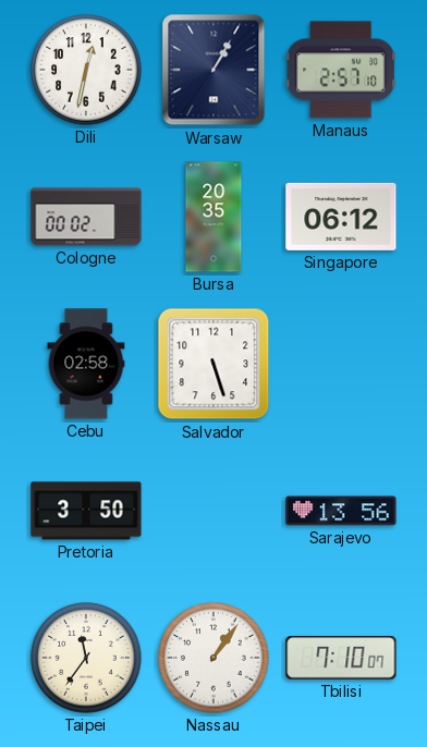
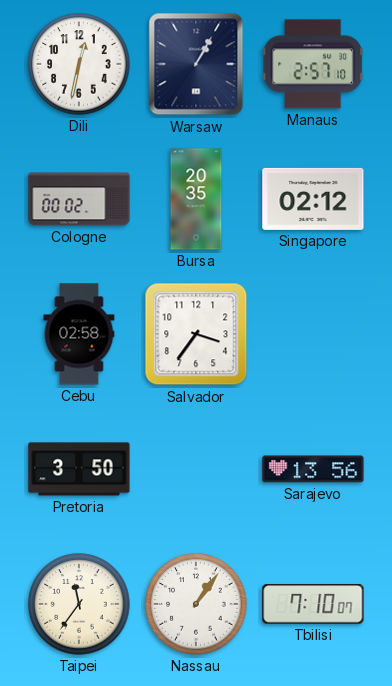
Singapore: 06:12 -> 02:12
Salvador: 5:27 -> 3:36
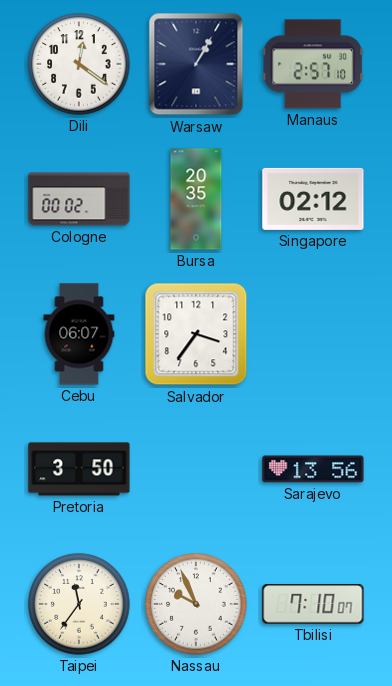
Dili: 12:32 -> 12:21
Cebu: 02:58 -> 06:07
Nassau: 1:06 -> 9:56
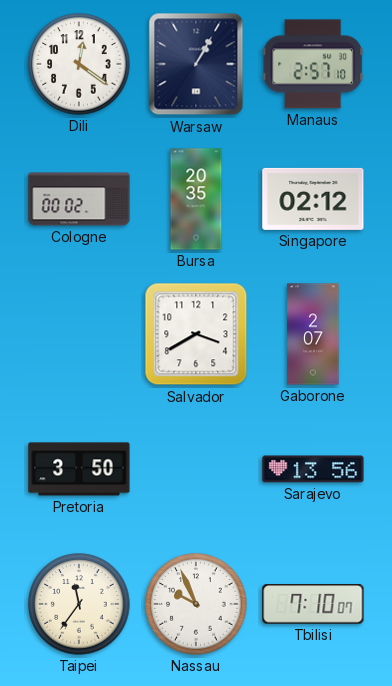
Cebu: 06:07 -> none
Salvador: 3:36 -> 3:40
Gaborone: none -> 2:07
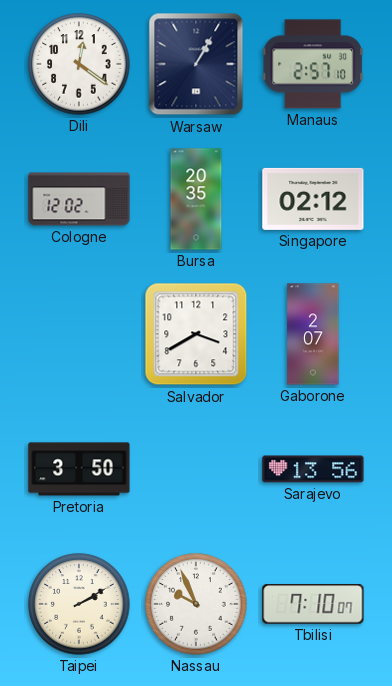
Cologne: 00:02 -> 12:02
Taipei: 11:36 -> 2:10
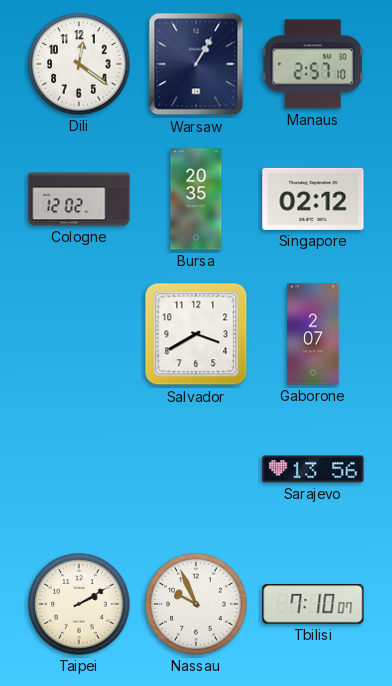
Pretoria: 3:50 -> none
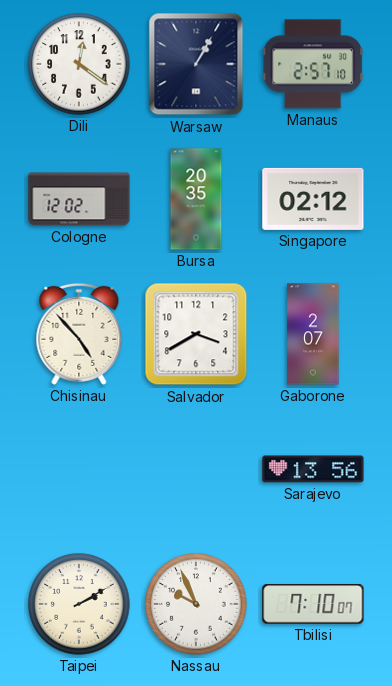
Chisinau: none -> 4:53
